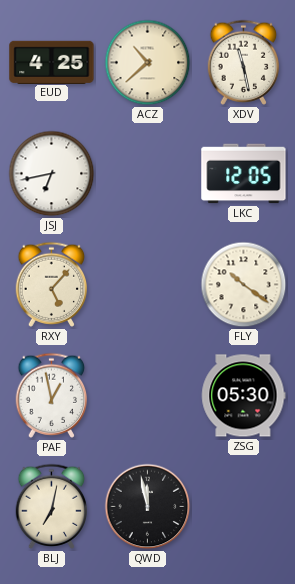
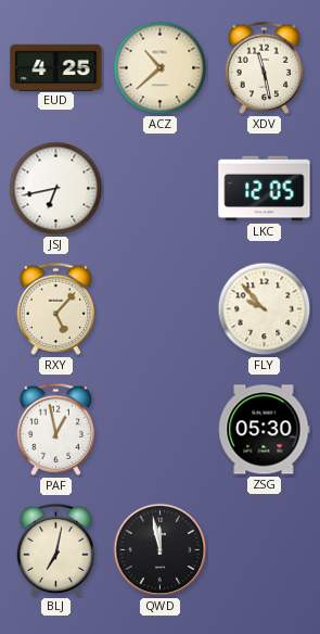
FLY: 10:21 -> 9:53
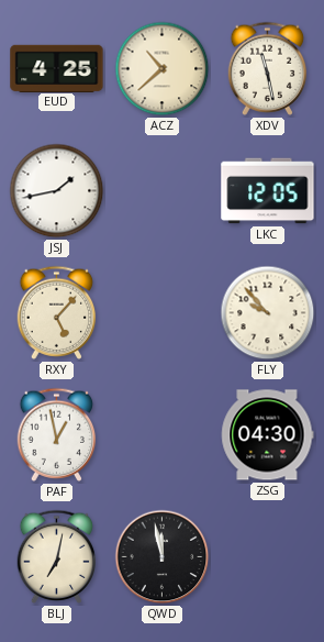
JSJ: 6:43 -> 1:43
ZSG: 05:30 -> 04:30
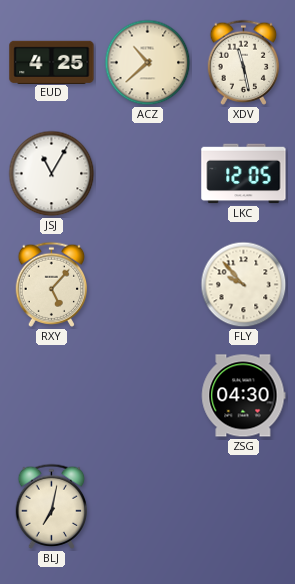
JSJ: 1:43 -> 11:05
PAF: 12:58 -> none
QWD: 11:58 -> none
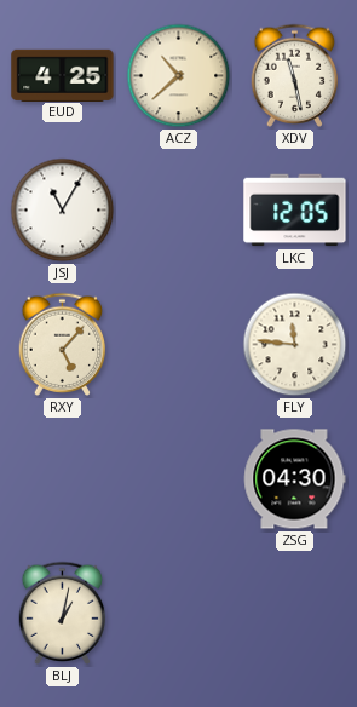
FLY: 9:53 -> 11:46
BLJ: 7:02 -> 1:02
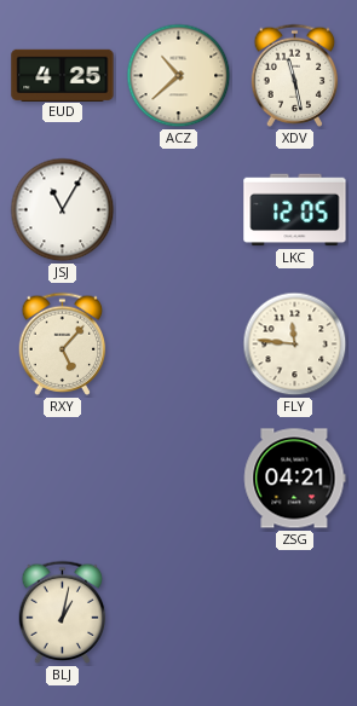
ZSG: 04:30 -> 04:21
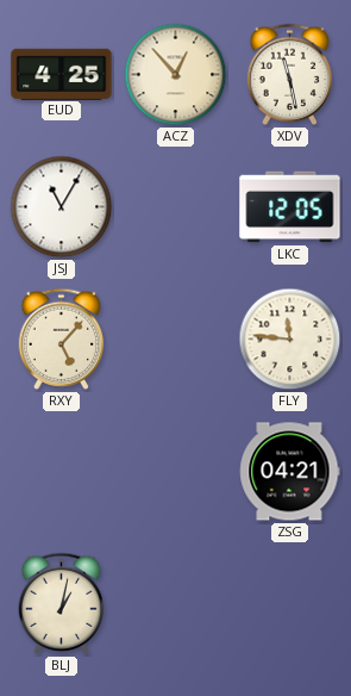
ACZ: 10:38 -> 12:53
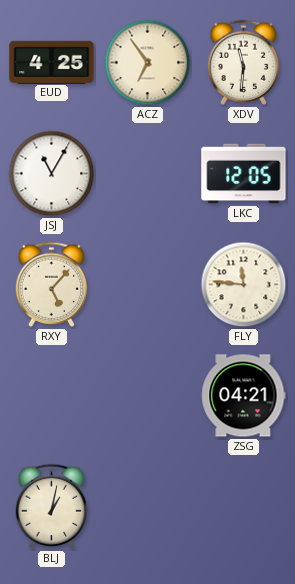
ACZ: 12:53 -> 6:54
XDV: 11:28 -> 11:31
